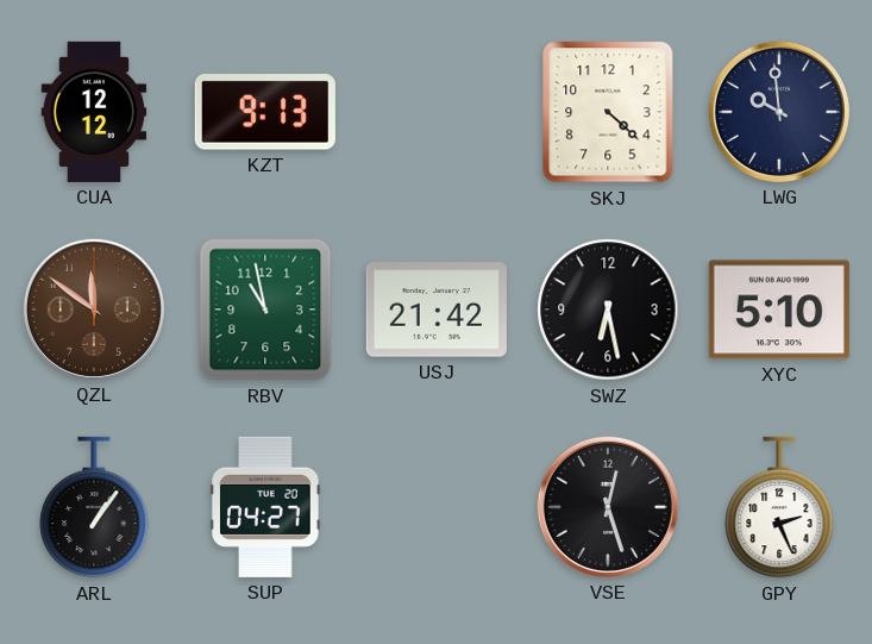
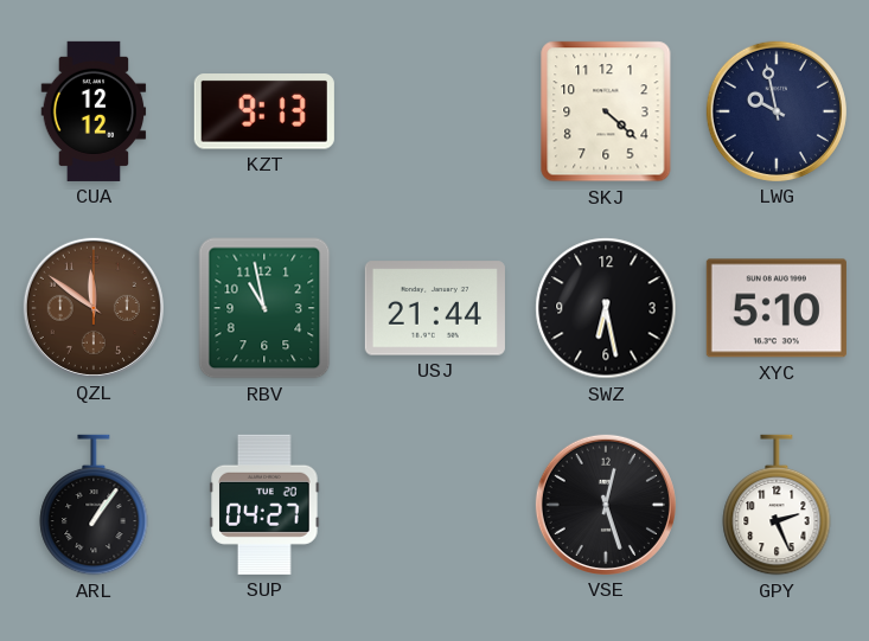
LWG: 9:59 -> 9:58
USJ: 21:42 -> 21:44
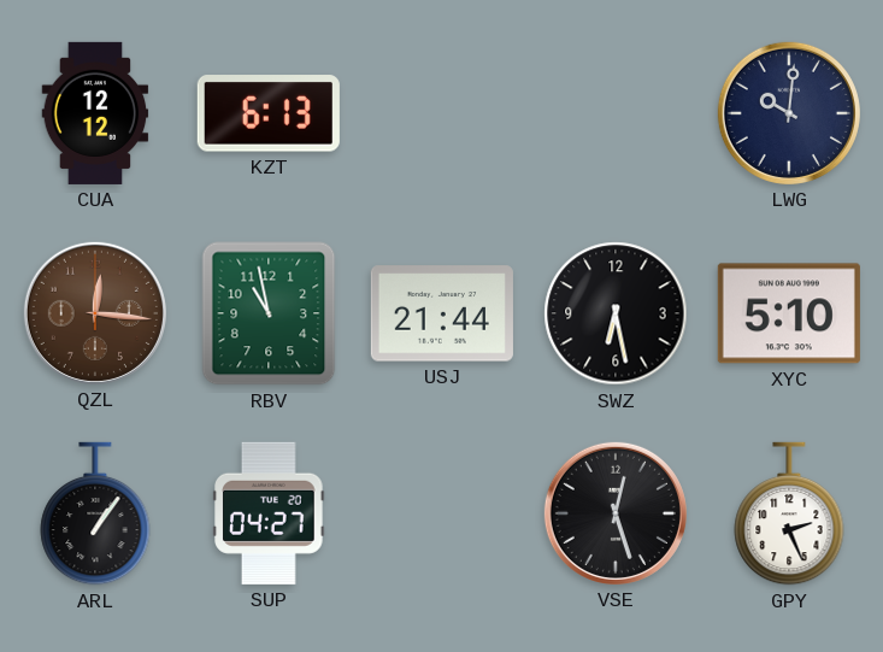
KZT: 9:13 -> 6:13
SKJ: 4:22 -> none
LWG: 9:58 -> 10:01
QZL: 11:51 -> 12:16
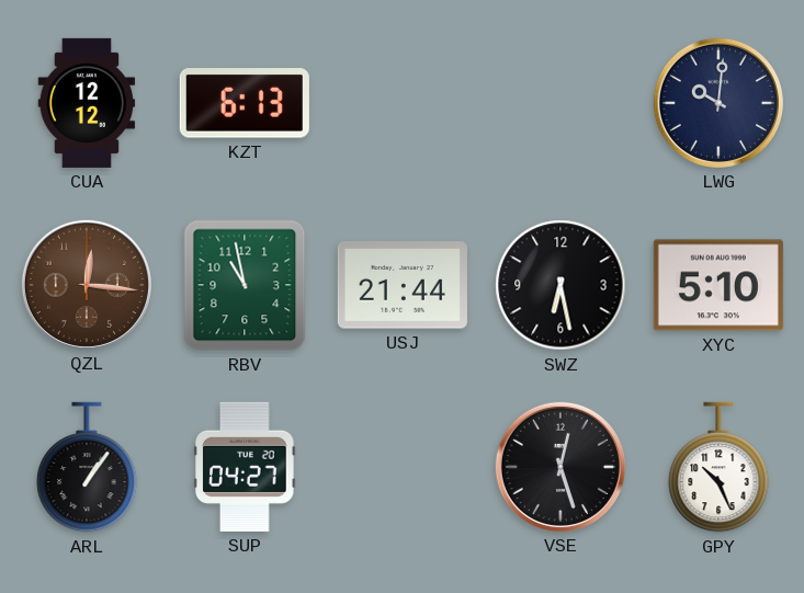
GPY: 2:26 -> 10:26
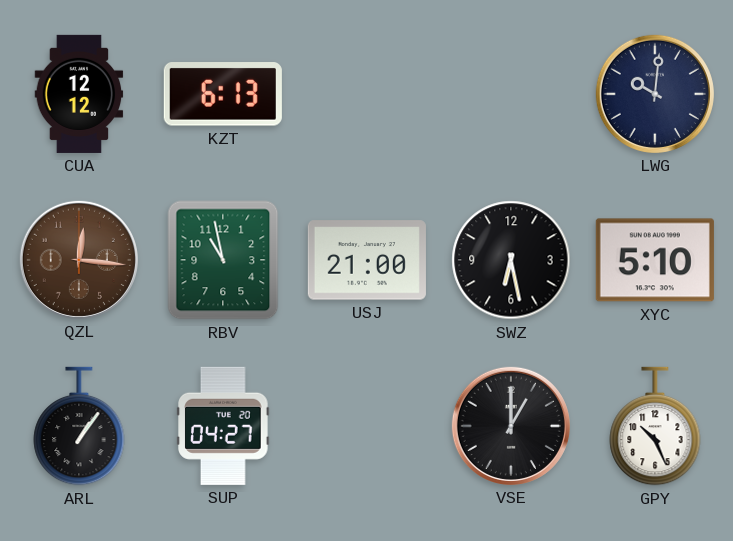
USJ: 21:44 -> 21:00
VSE: 12:27 -> 1:00
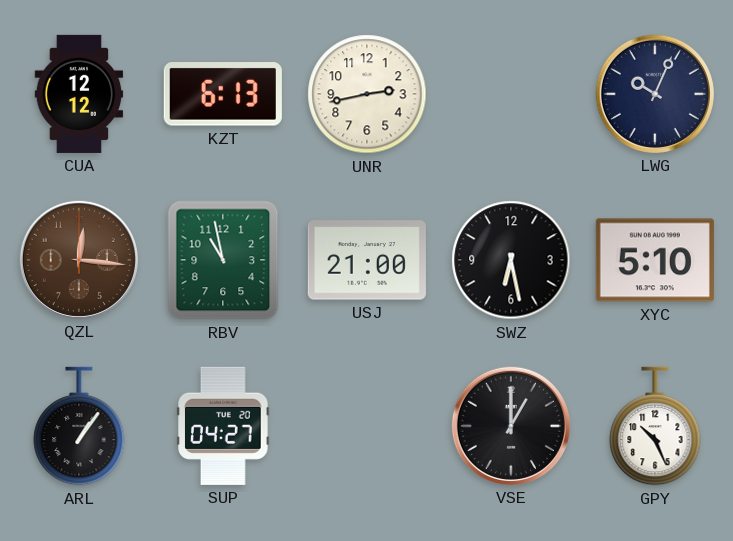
UNR: none -> 2:43
LWG: 10:01 -> 10:04
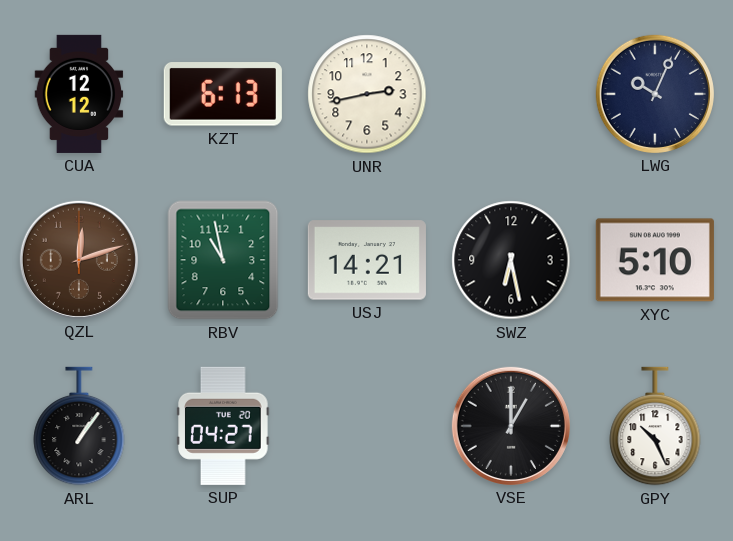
QZL: 12:16 -> 12:12
USJ: 21:00 -> 14:21
